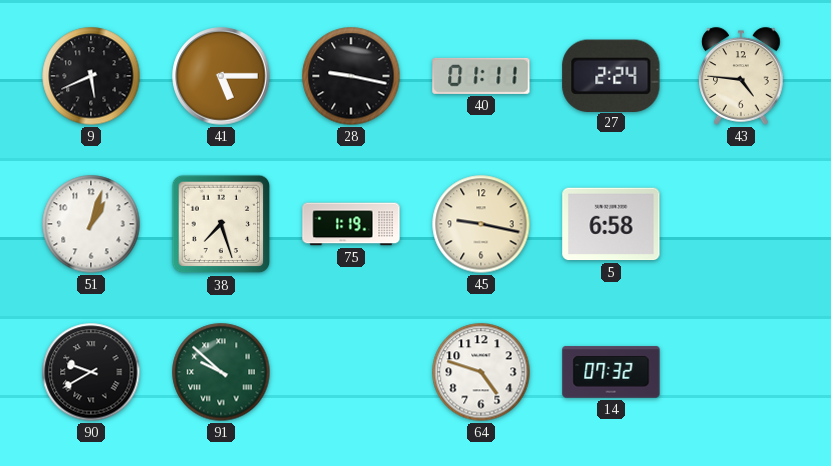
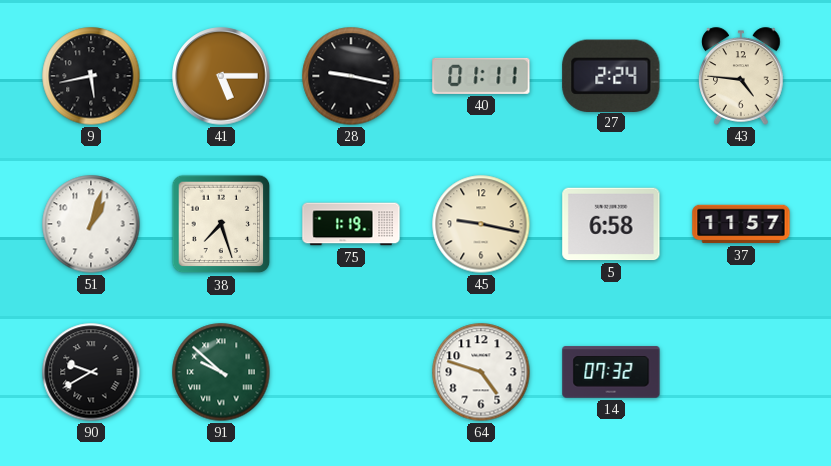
9: 5:41 -> 5:43
37: none -> 11:57
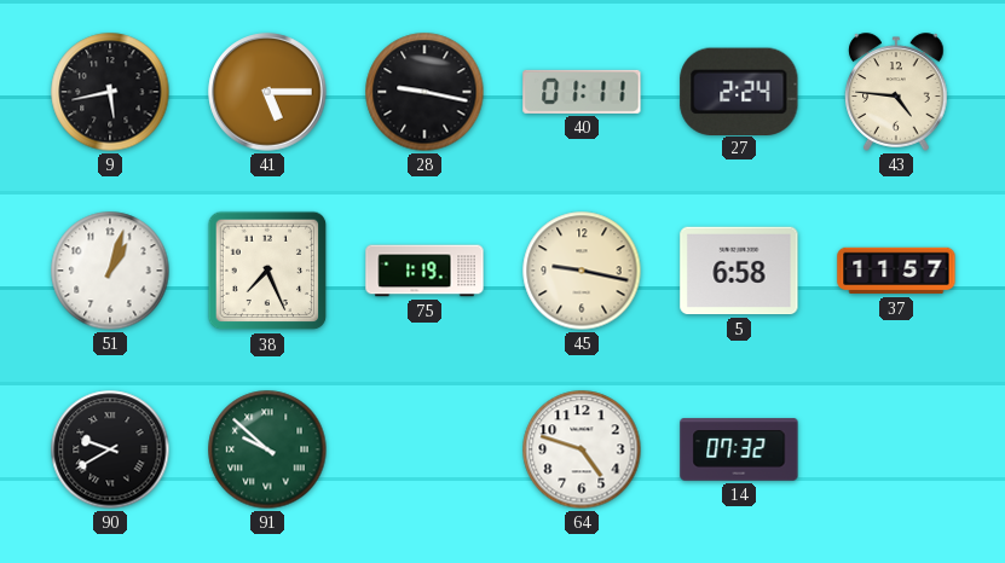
38: 7:27 -> 7:26
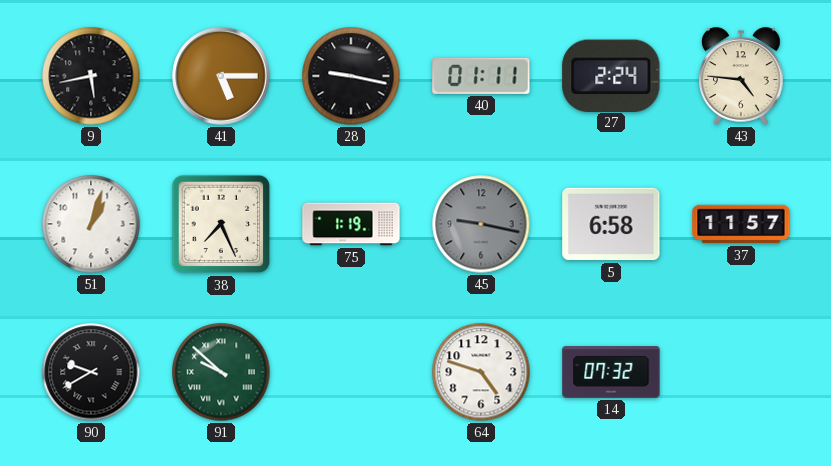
45 dial: cream -> grey
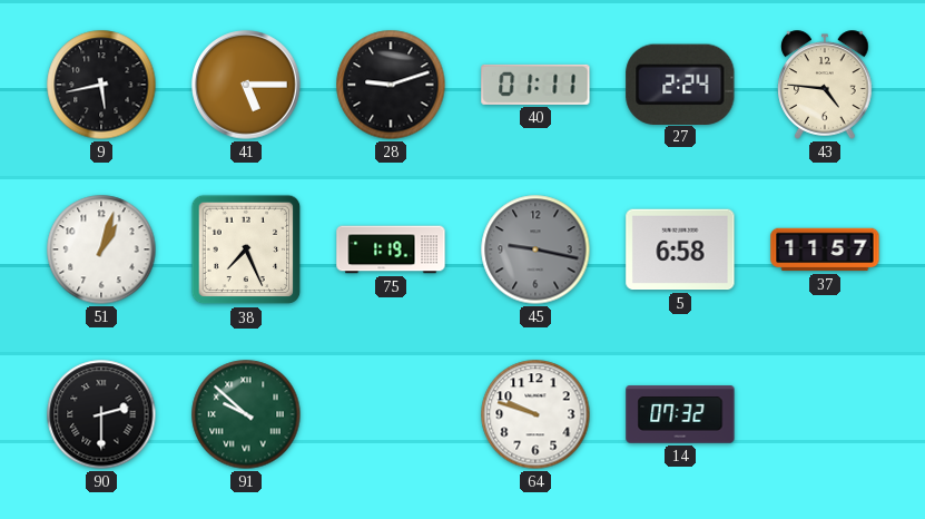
28: 9:17 -> 9:12
90: 9:40 -> 2:30
64: 4:48 -> 9:48
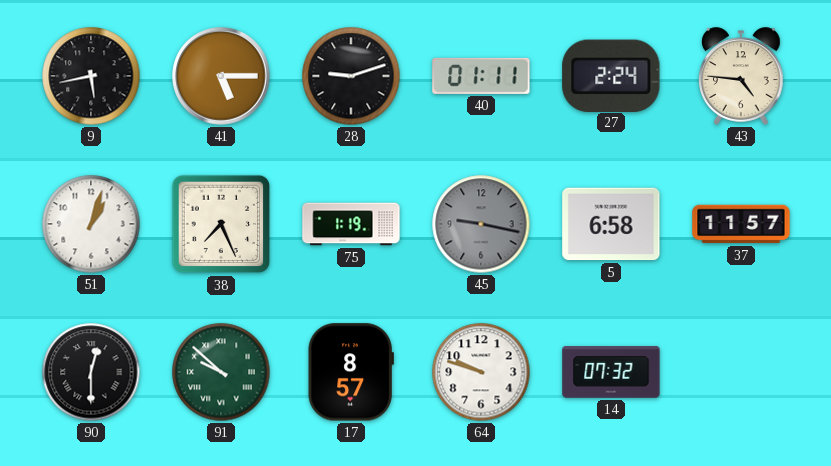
90: 2:30 -> 12:30
17: none -> 8:57
